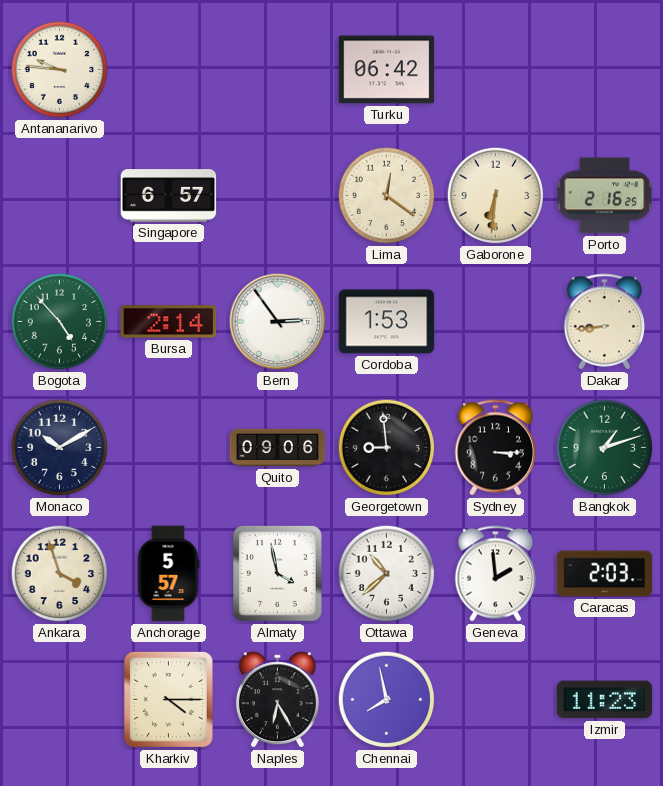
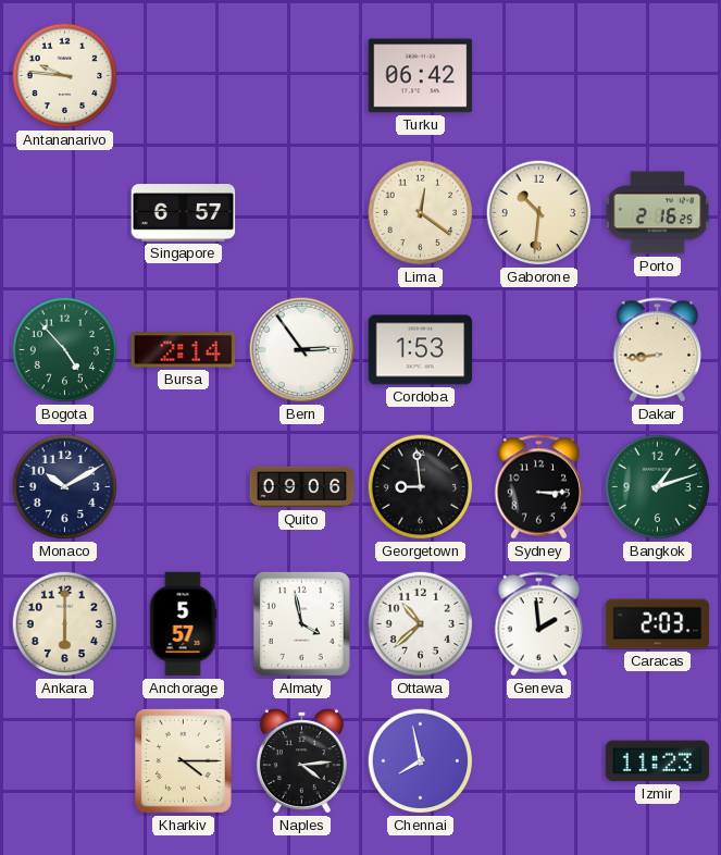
Gaborone: 6:31 -> 10:31
Ankara: 3:57 -> 6:00
Naples: 6:25 -> 4:14
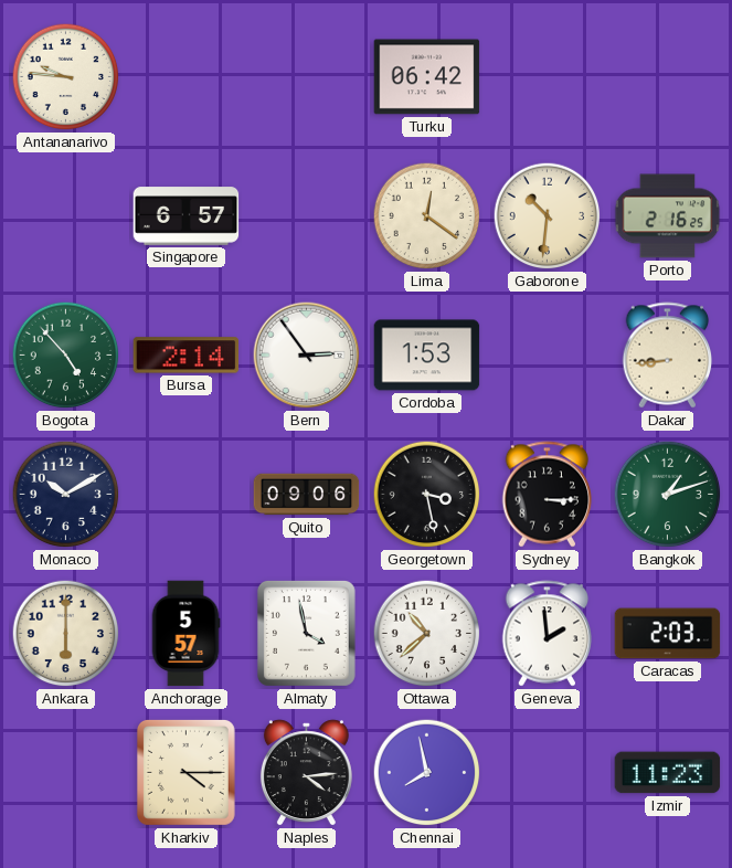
Georgetown: 8:59 -> 3:28
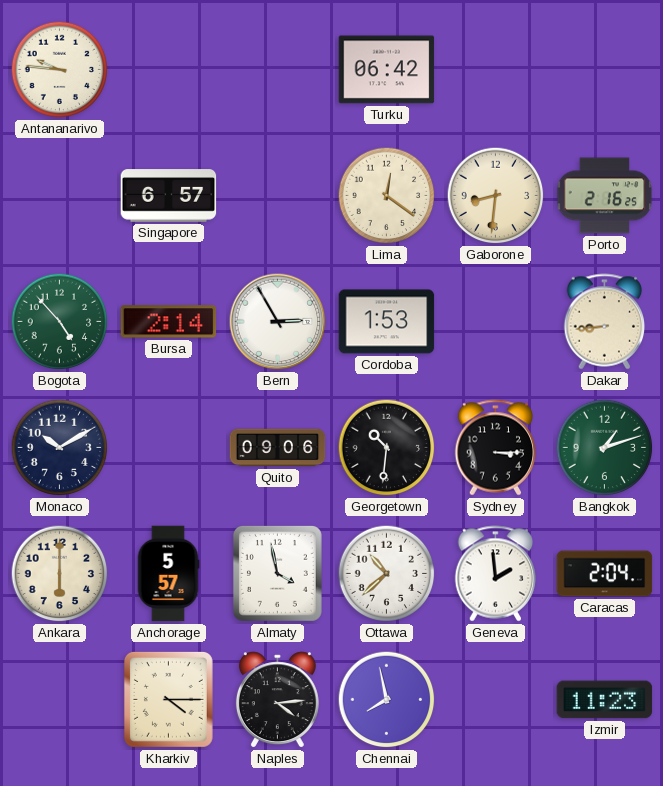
Gaborone: 10:31 -> 8:31
Bern: 2:54 -> 2:55
Georgetown: 3:28 -> 10:31
Caracas: 2:03 -> 2:04
